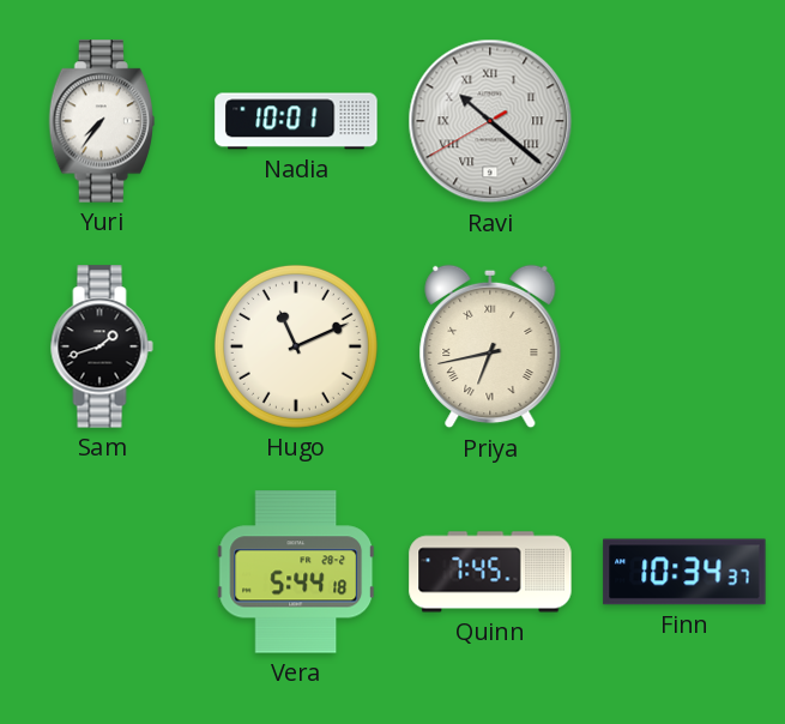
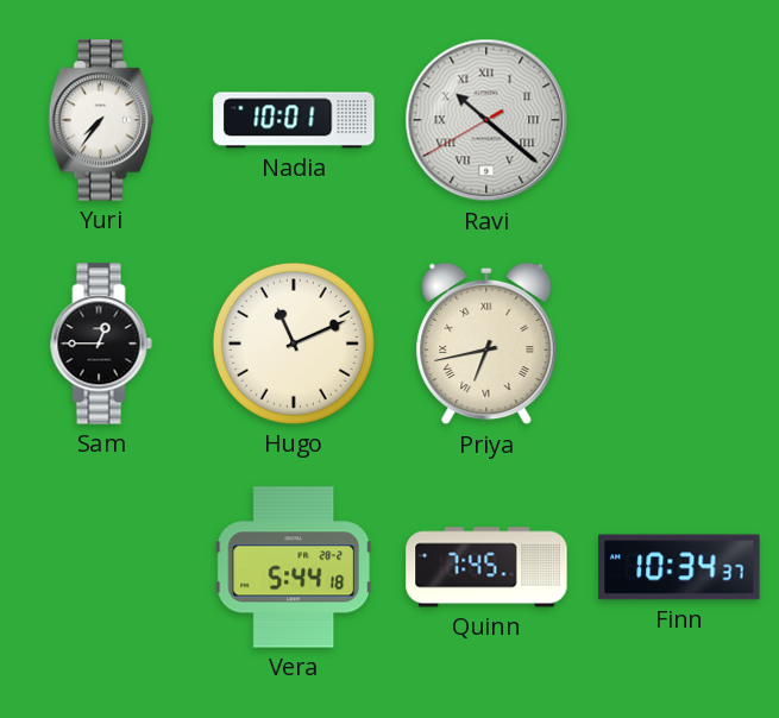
Sam: 1:42 -> 12:45
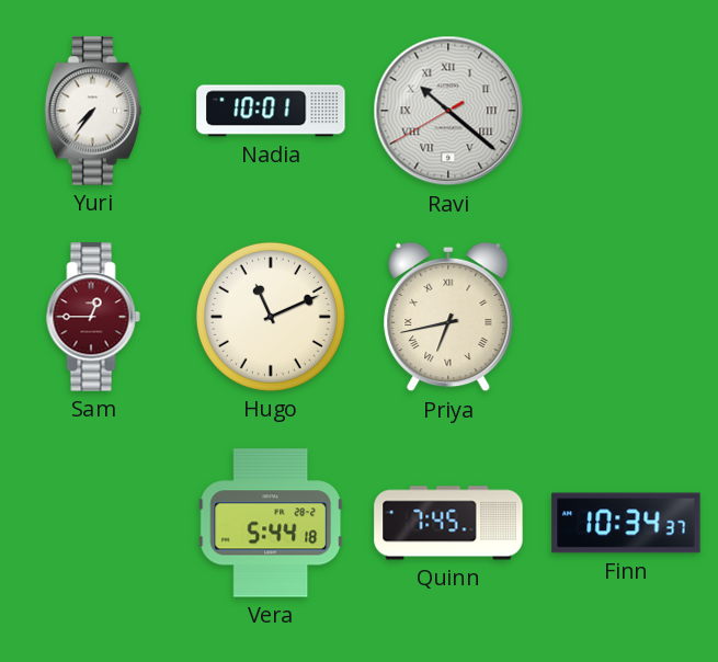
Sam dial: black -> burgundy
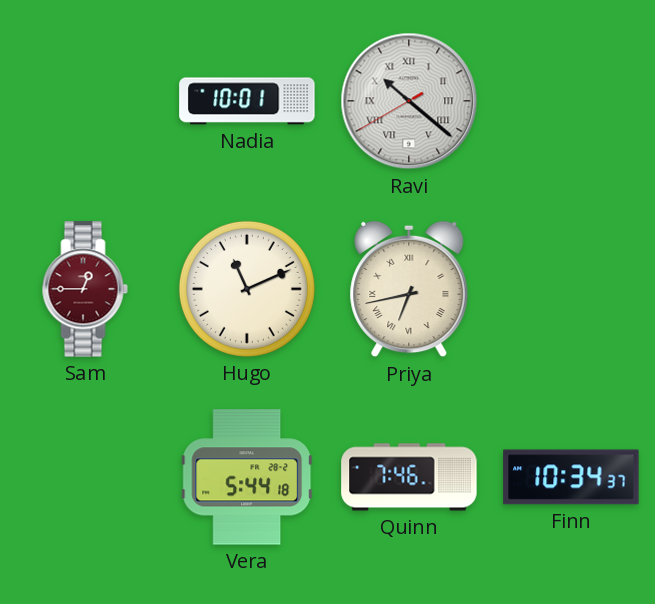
Yuri: 7:36 -> none
Quinn: 7:45 -> 7:46
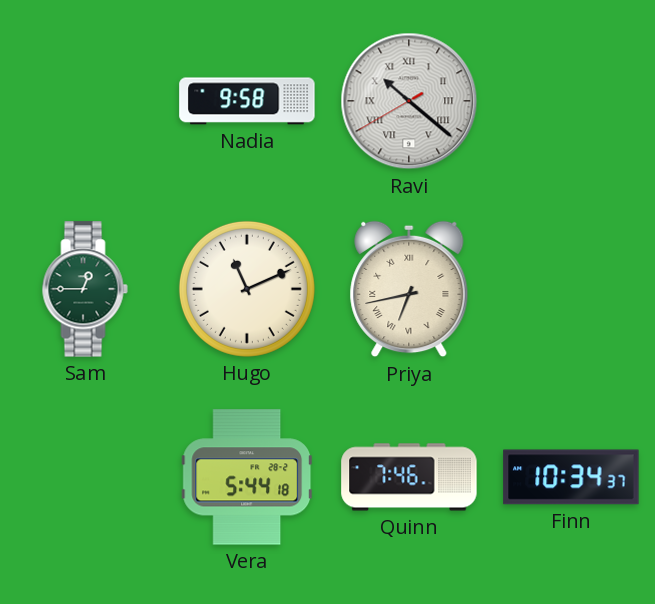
Nadia: 10:01 -> 9:58
Sam dial: burgundy -> green
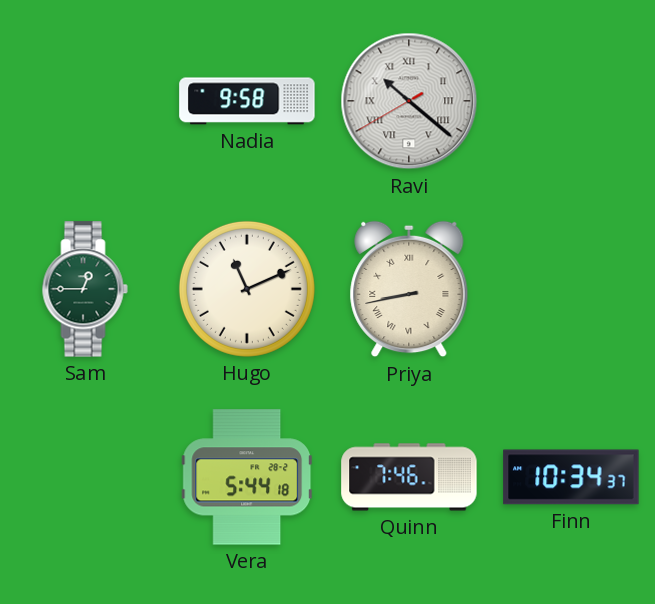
Priya: 6:43 -> 8:43
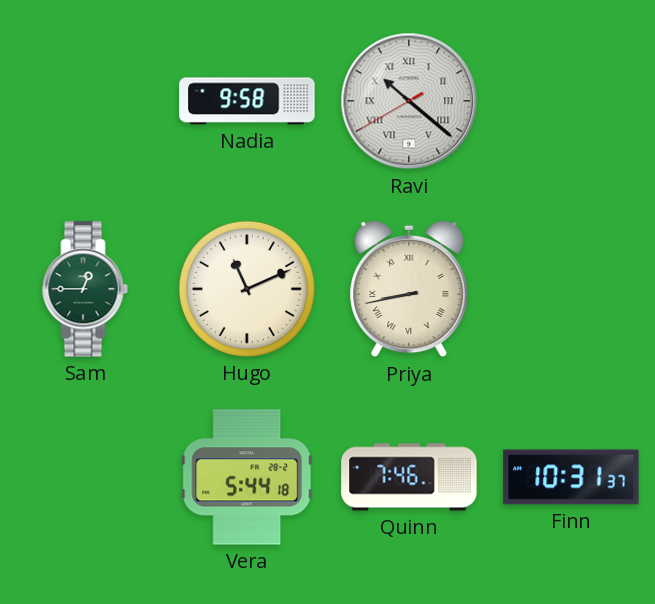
Finn: 10:34 -> 10:31
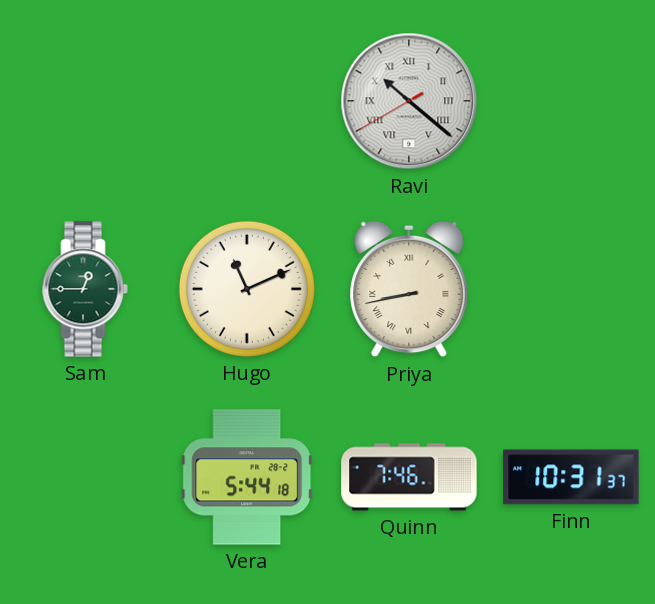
Nadia: 9:58 -> none
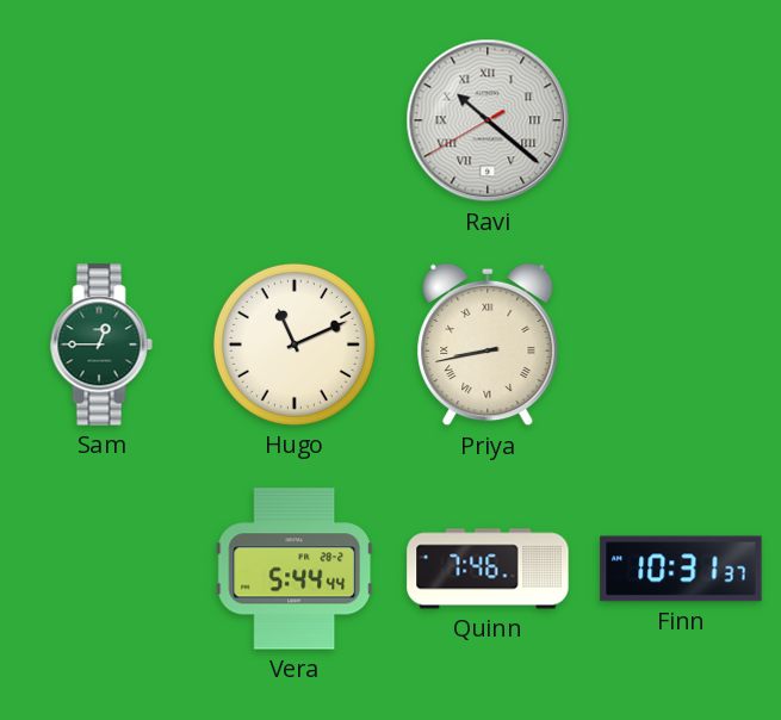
Vera: 5:44:18 -> 5:44:44
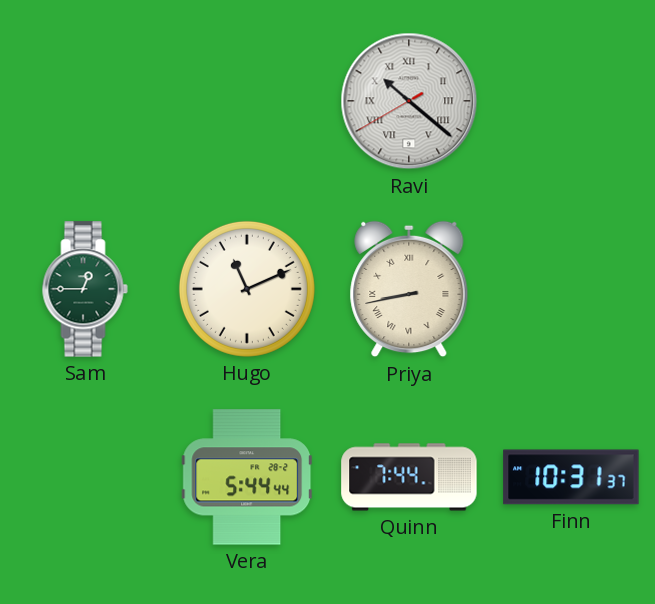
Quinn: 7:46 -> 7:44
